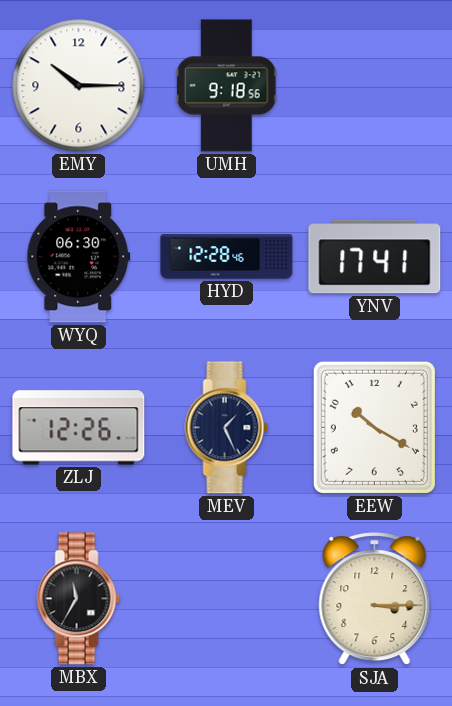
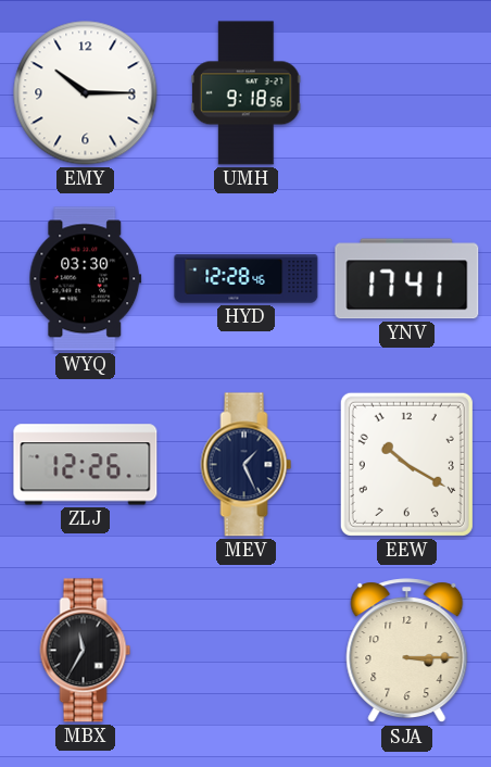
WYQ: 06:30 -> 03:30
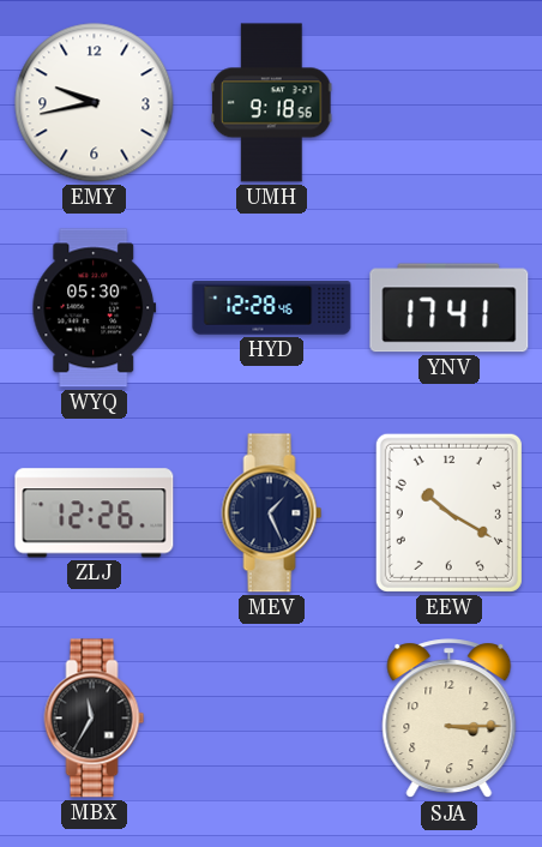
EMY: 10:15 -> 9:43
WYQ: 03:30 -> 05:30
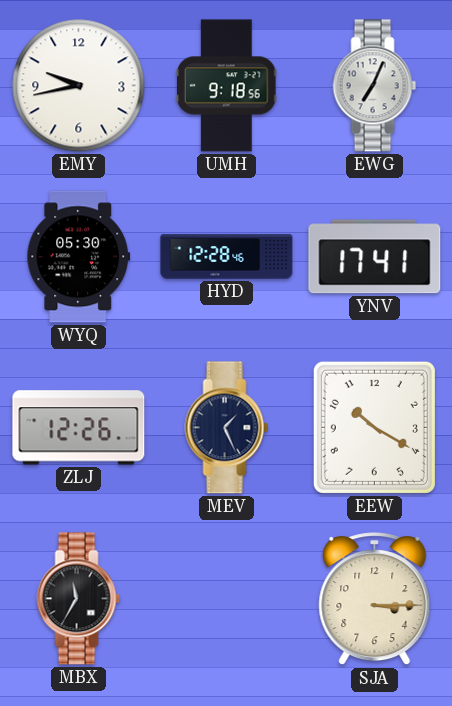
EWG: none -> 7:04
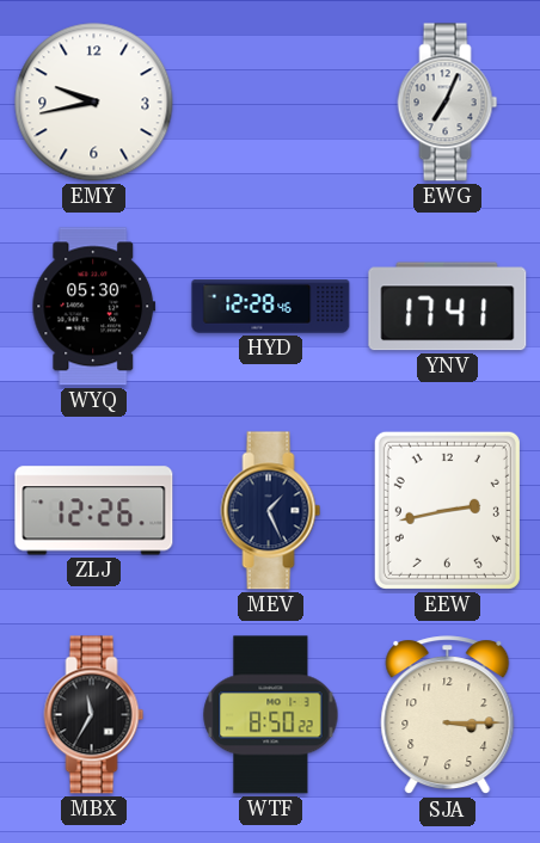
UMH: 9:18 -> none
EEW: 10:20 -> 2:43
WTF: none -> 8:50
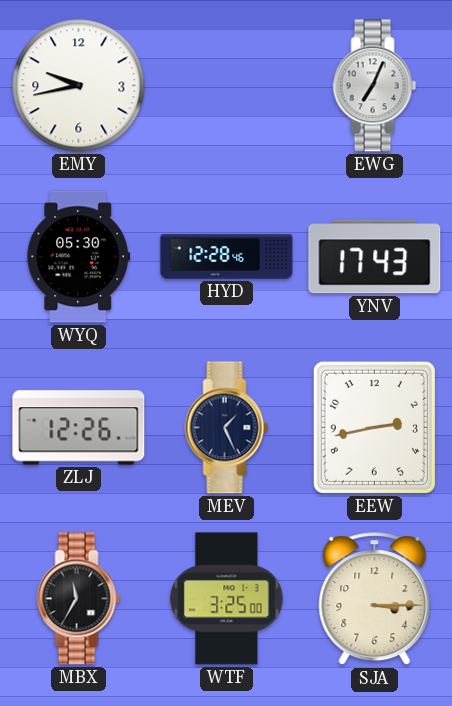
YNV: 17:41 -> 17:43
WTF: 8:50 -> 3:25
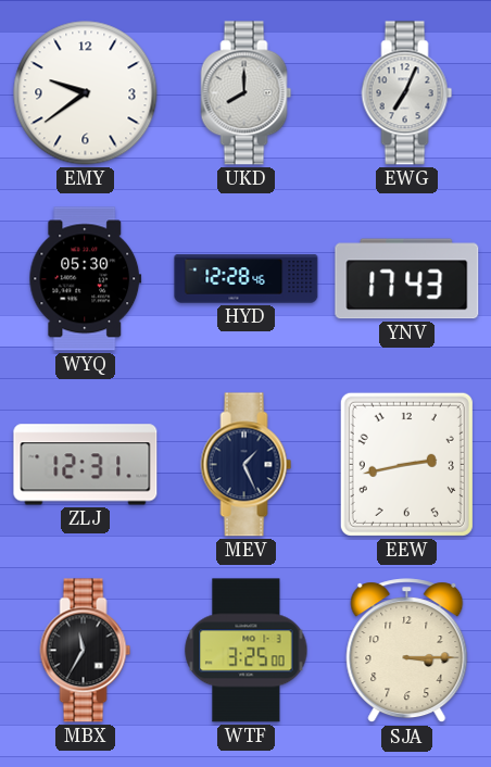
EMY: 9:43 -> 9:39
UKD: none -> 8:00
ZLJ: 12:26 -> 12:31
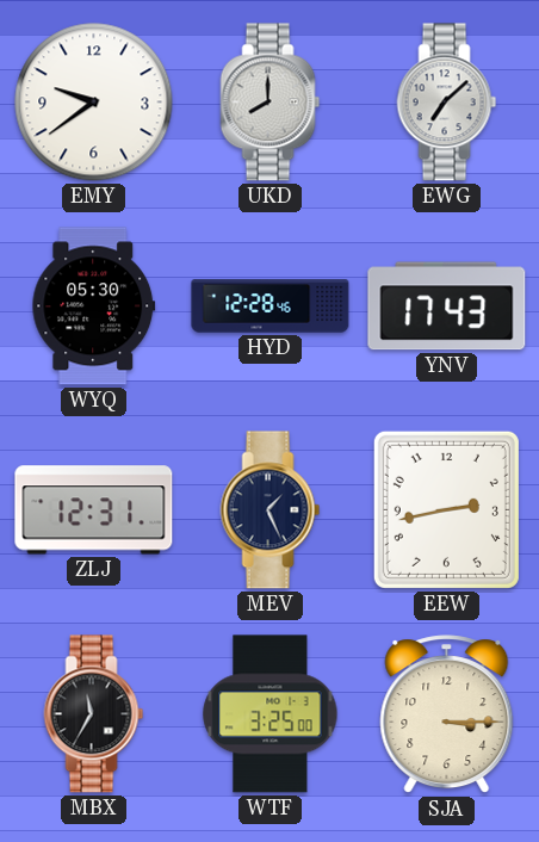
EWG: 7:04 -> 7:08
